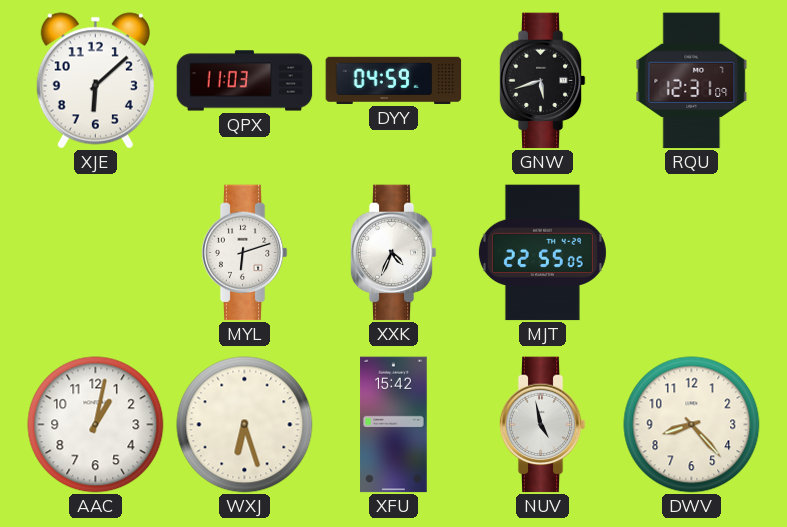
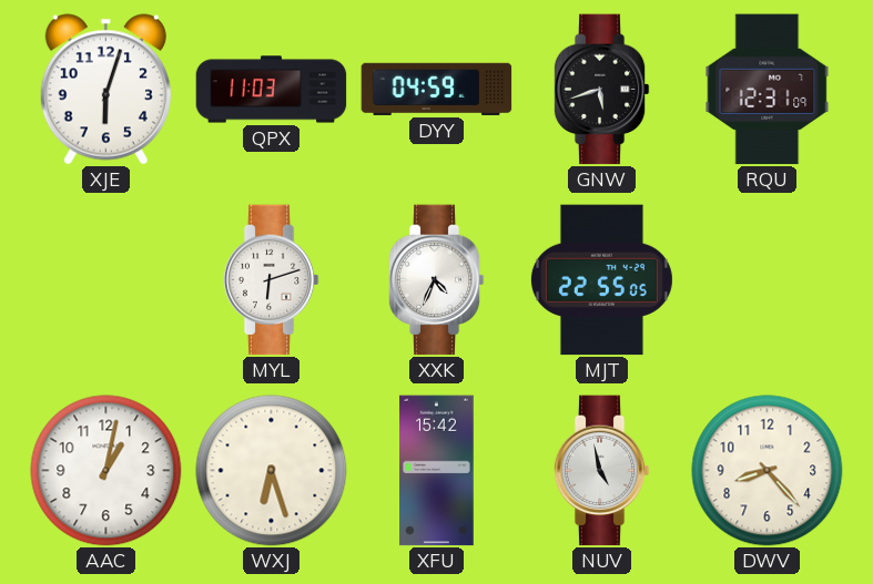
XJE: 6:08 -> 6:03
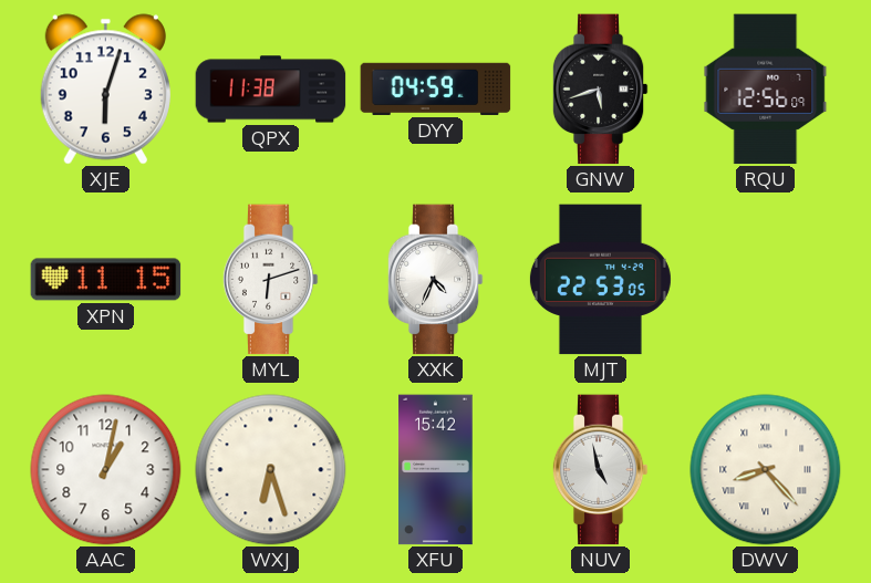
QPX: 11:03 -> 11:38
RQU: 12:31 -> 12:56
XPN: none -> 11:15
MJT: 22:55 -> 22:53
DWV numerals: Arabic -> Roman
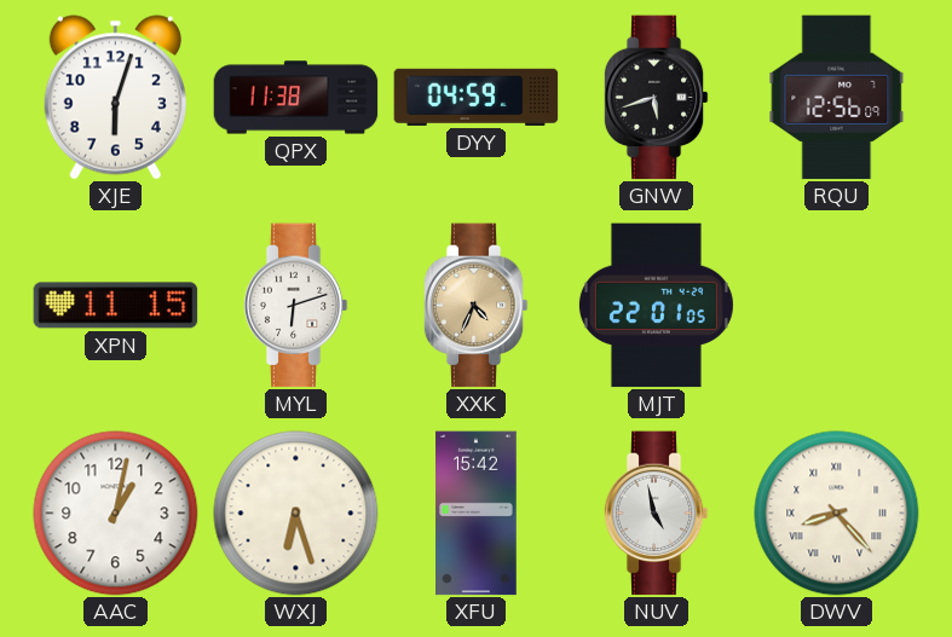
XXK dial: white -> champagne
MJT: 22:53 -> 22:01
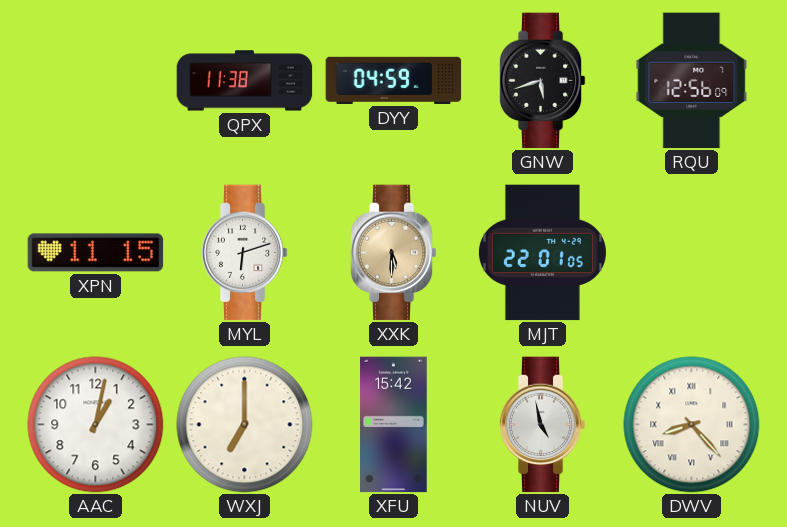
XJE: 6:03 -> none
XXK: 4:34 -> 5:30
WXJ: 6:27 -> 7:00
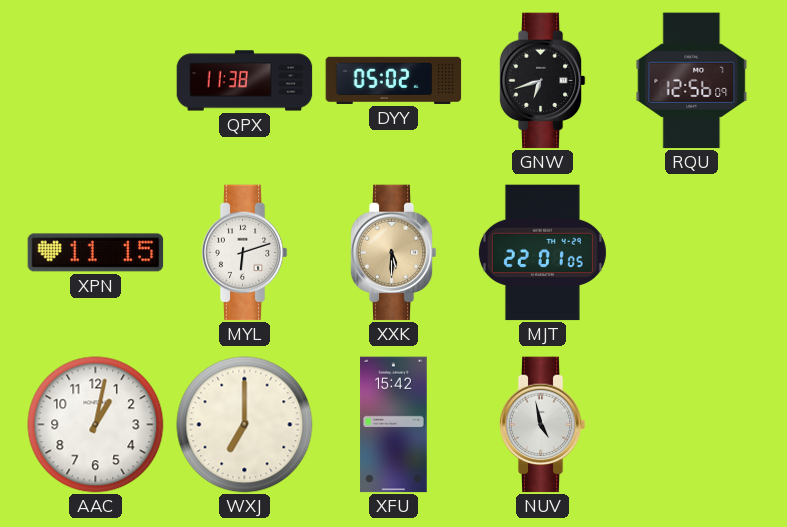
DYY: 04:59 -> 05:02
GNW: 5:42 -> 6:42
DWV: 8:23 -> none
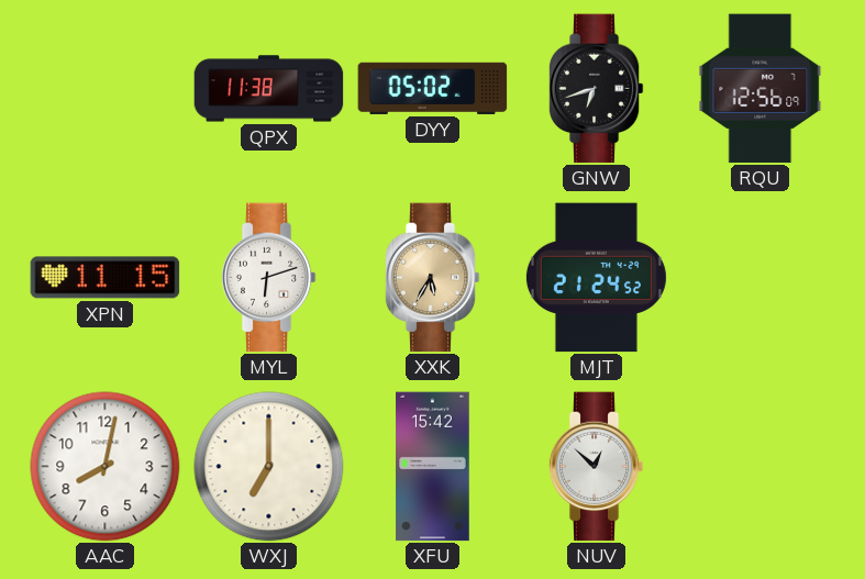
XXK: 5:30 -> 5:35
MJT: 22:01 -> 21:24
AAC: 1:02 -> 8:02
NUV: 4:58 -> 12:52
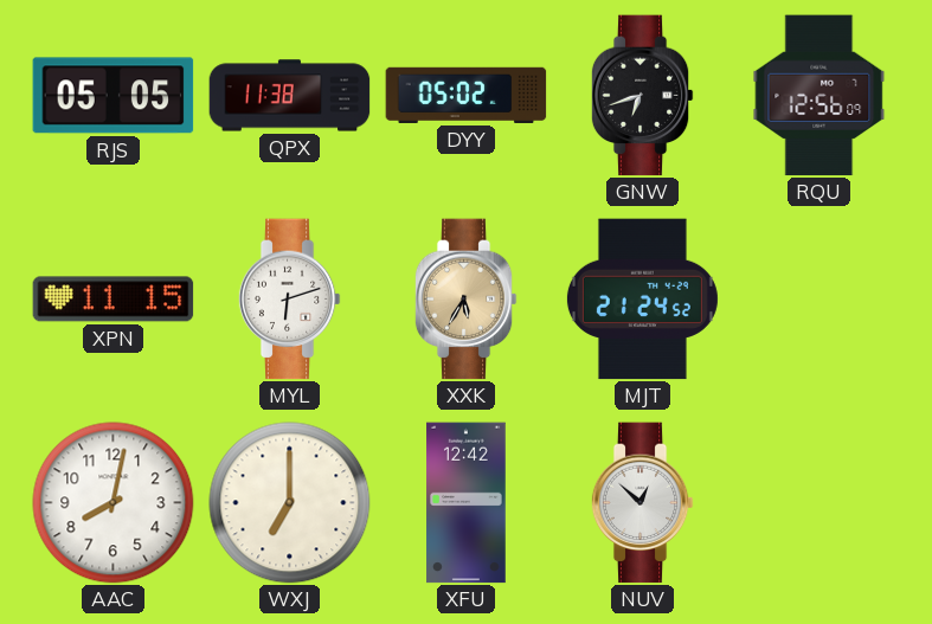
RJS: none -> 05:05
XFU: 15:42 -> 12:42
